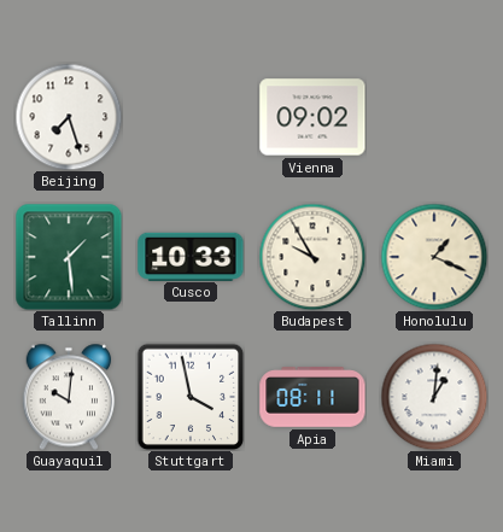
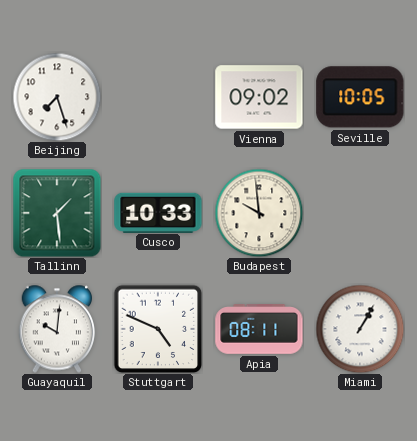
Seville: none -> 10:05
Budapest: 9:55 -> 9:59
Honolulu: 1:19 -> none
Stuttgart: 3:58 -> 4:49
Miami: 1:01 -> 1:05
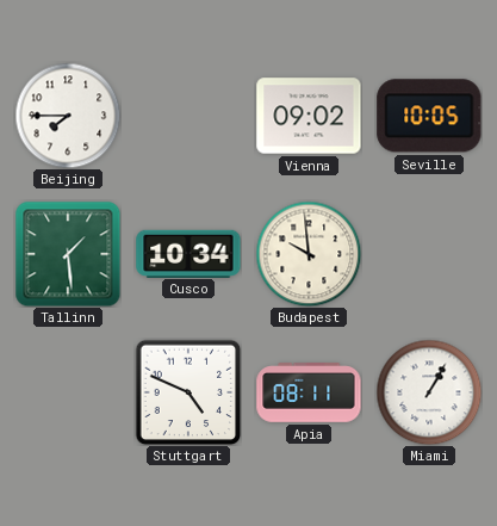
Beijing: 7:27 -> 7:45
Cusco: 10:33 -> 10:34
Guayaquil: 10:01 -> none
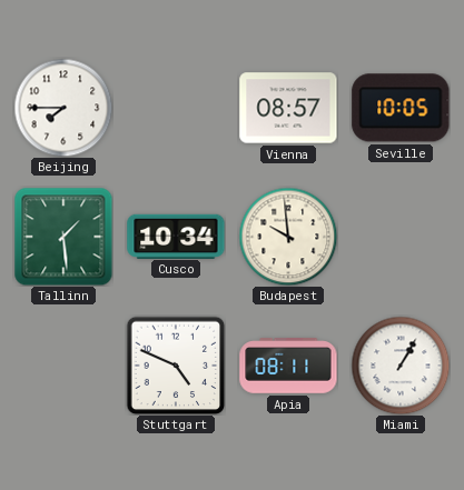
Vienna: 09:02 -> 08:57
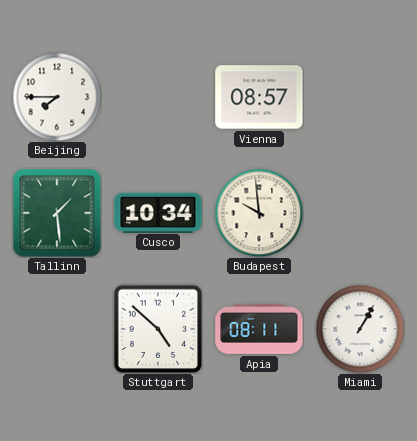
Seville: 10:05 -> none
Stuttgart: 4:49 -> 4:52
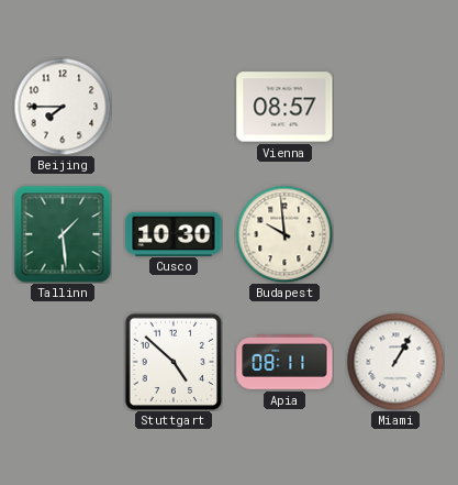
Cusco: 10:34 -> 10:30
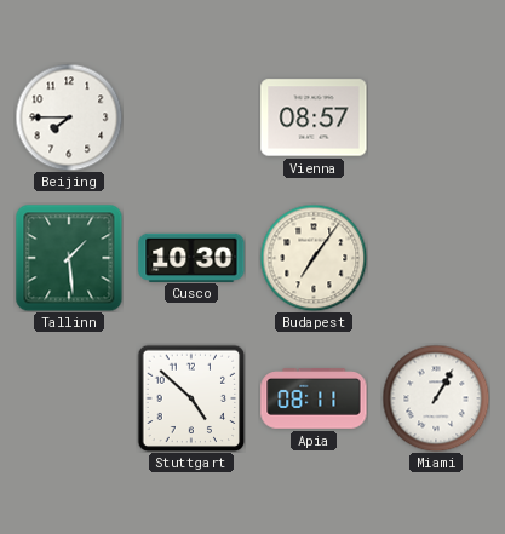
Budapest: 9:59 -> 7:06
